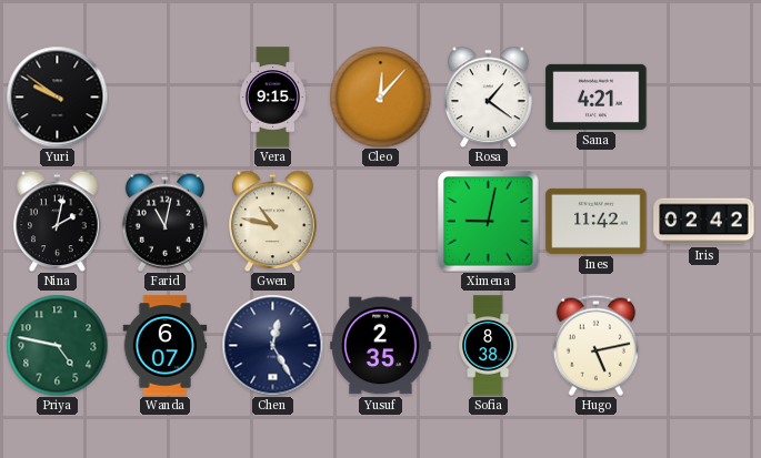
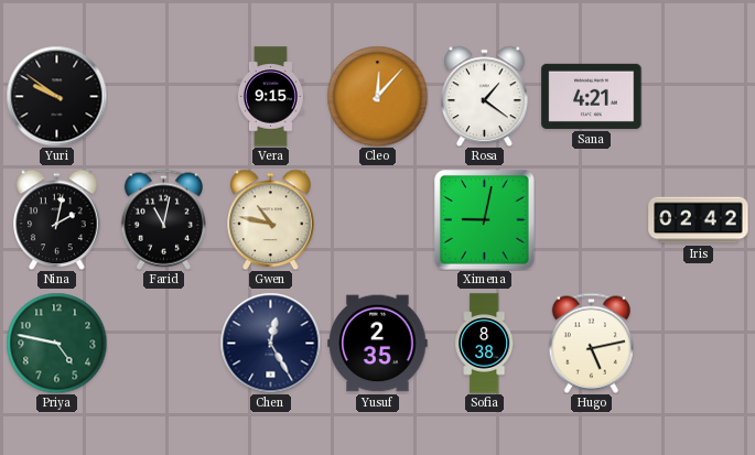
Ines: 11:42 -> none
Wanda: 6:07 -> none
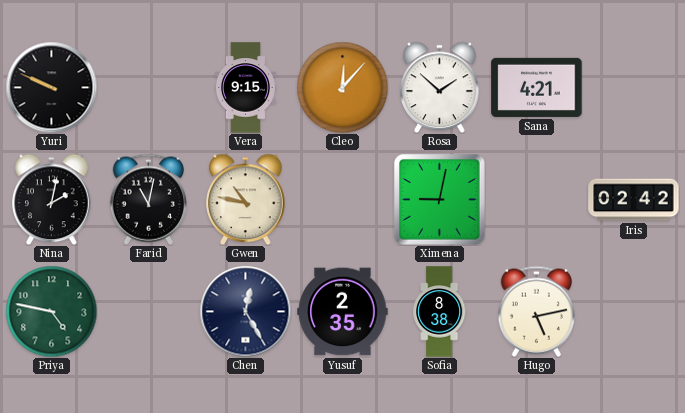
Yuri: 9:51 -> 9:49
Rosa: 1:21 -> 1:52
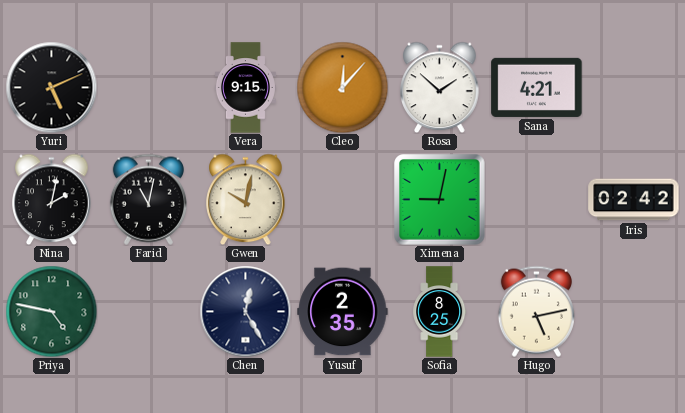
Yuri: 9:49 -> 5:11
Gwen: 10:47 -> 10:02
Sofia: 8:38 -> 8:25
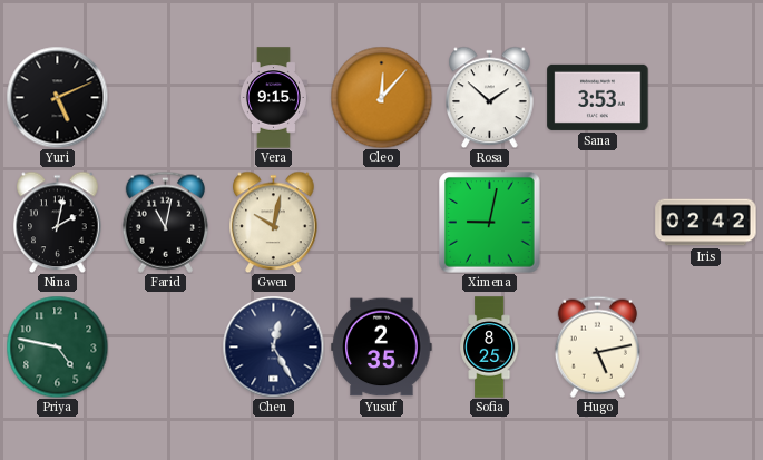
Sana: 4:21 -> 3:53
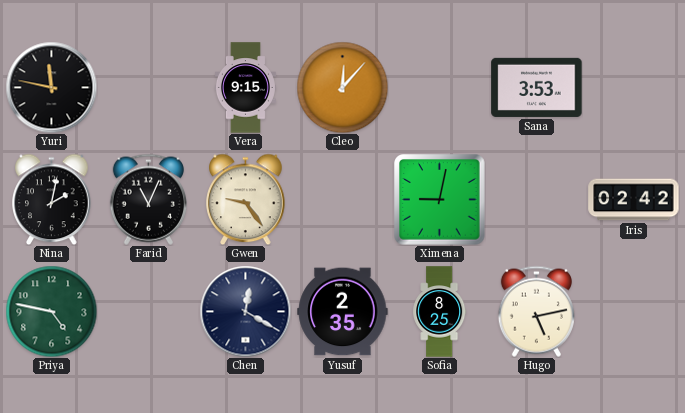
Yuri: 5:11 -> 11:47
Rosa: 1:52 -> none
Farid: 11:02 -> 11:04
Gwen: 10:02 -> 9:24
Chen: 12:25 -> 12:20
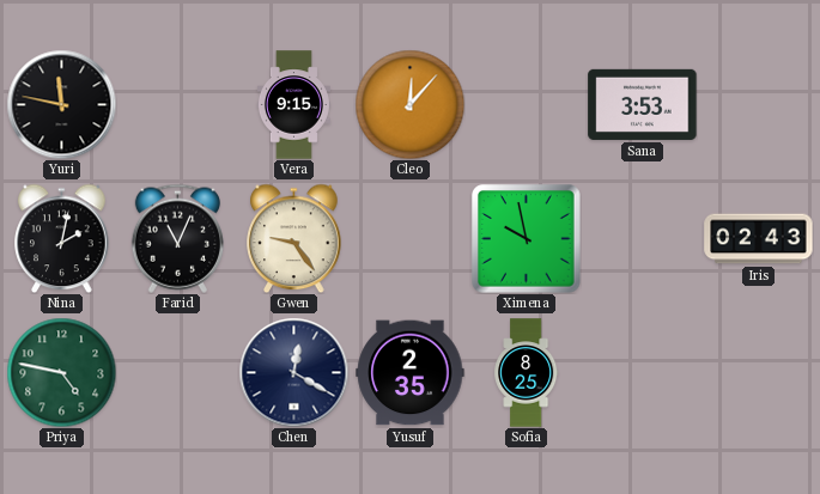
Ximena: 9:02 -> 9:58
Iris: 02:42 -> 02:43
Hugo: 5:13 -> none
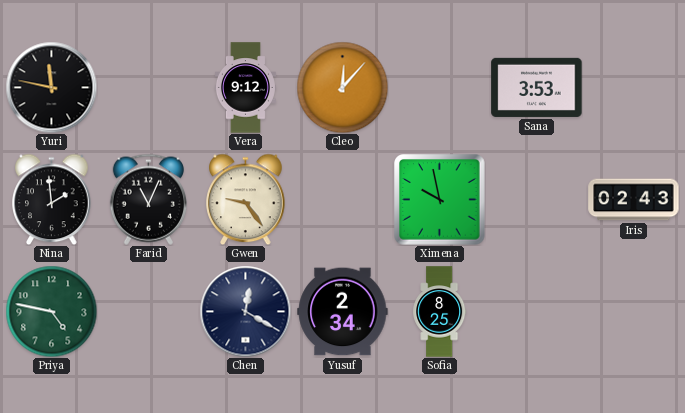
Vera: 9:15 -> 9:12
Nina: 2:02 -> 1:59
Yusuf: 2:35 -> 2:34
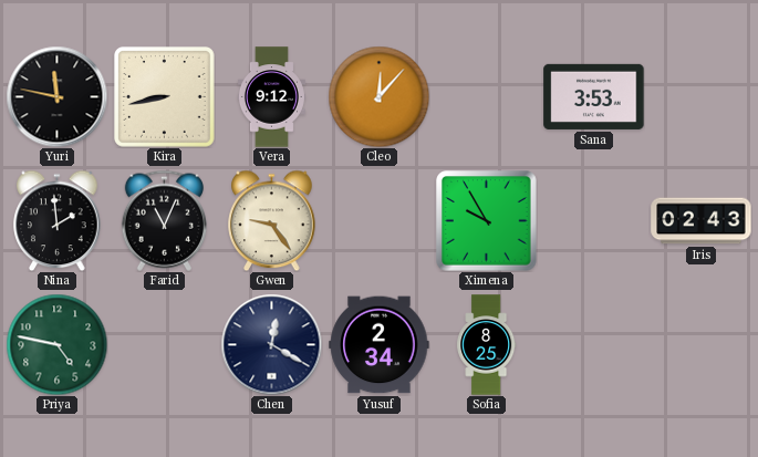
Kira: none -> 8:43
Ximena: 9:58 -> 9:55
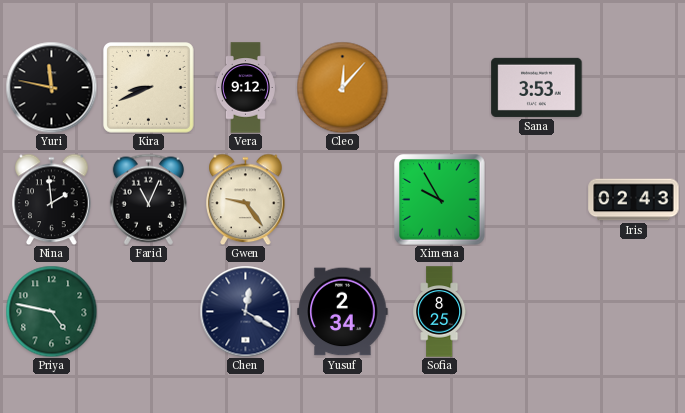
Kira: 8:43 -> 8:41
